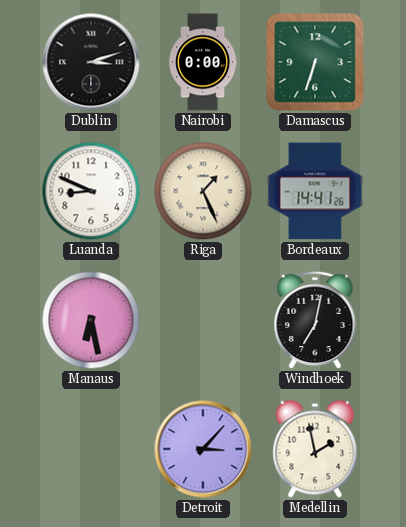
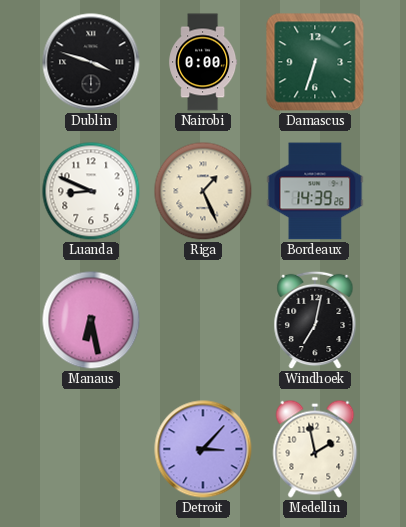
Dublin: 3:12 -> 3:48
Bordeaux: 14:41 -> 14:39
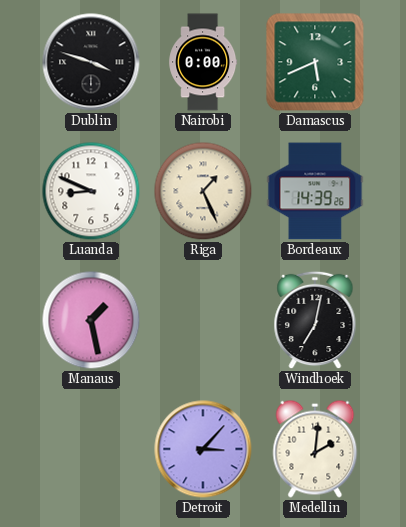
Damascus: 6:33 -> 5:41
Manaus: 6:28 -> 1:28
Medellin: 1:58 -> 2:01
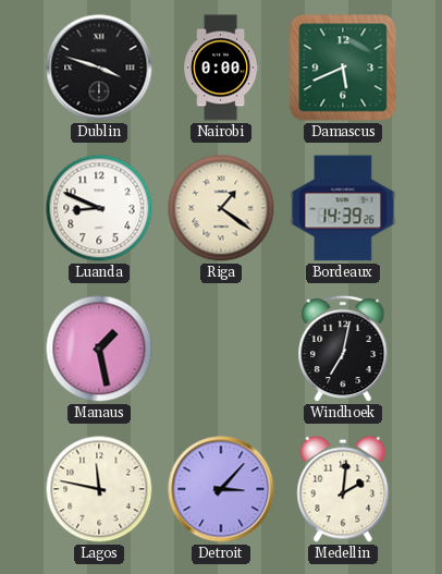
Riga: 1:26 -> 1:21
Lagos: none -> 11:47
